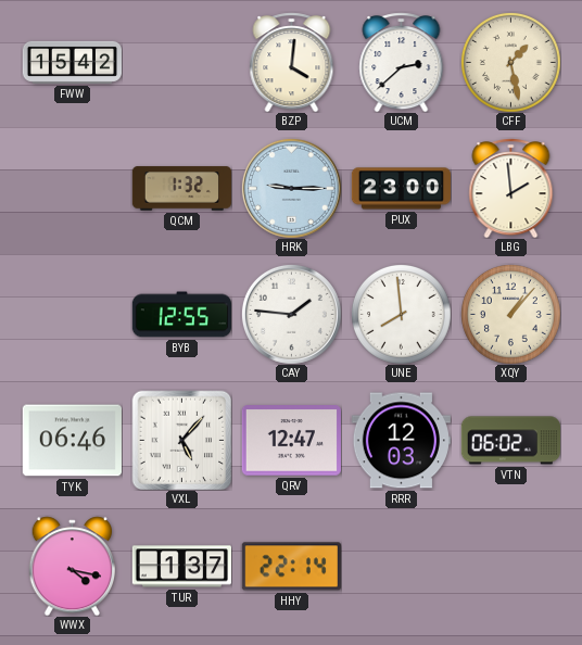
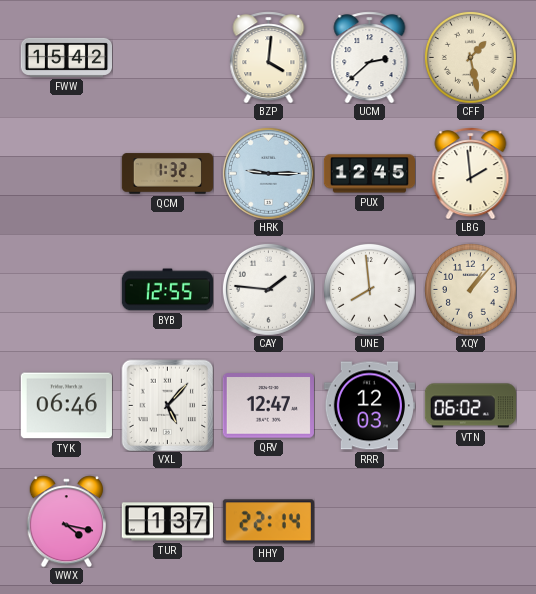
PUX: 23:00 -> 12:45
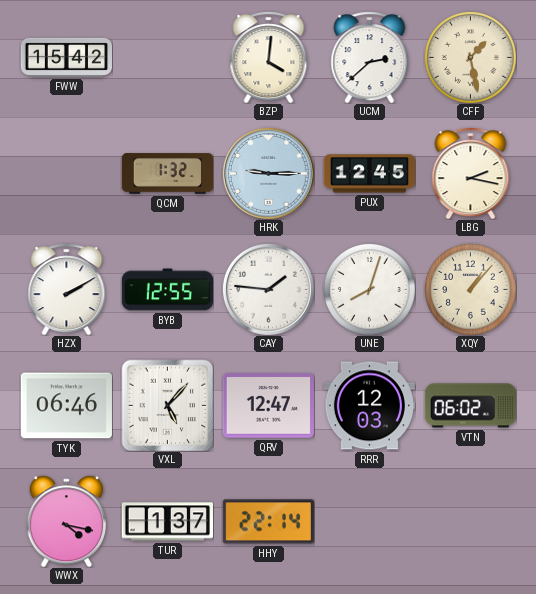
LBG: 1:59 -> 2:17
HZX: none -> 2:10
UNE: 7:59 -> 8:03
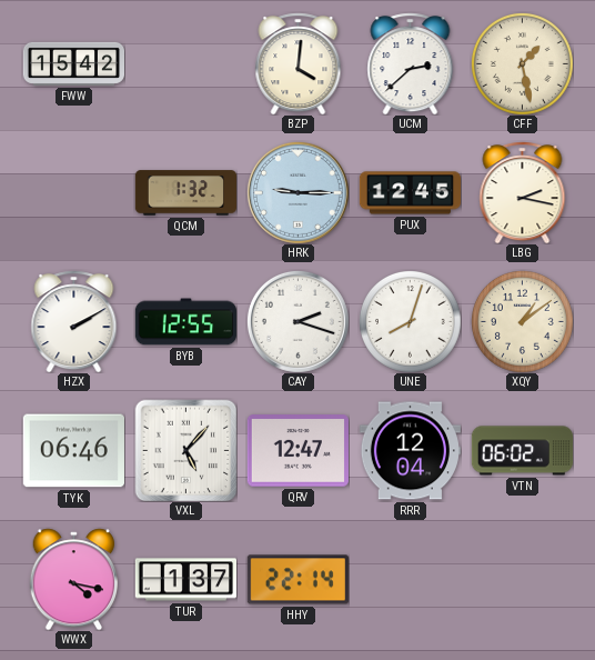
CAY: 1:46 -> 2:18
XQY: 1:07 -> 1:09
RRR: 12:03 -> 12:04
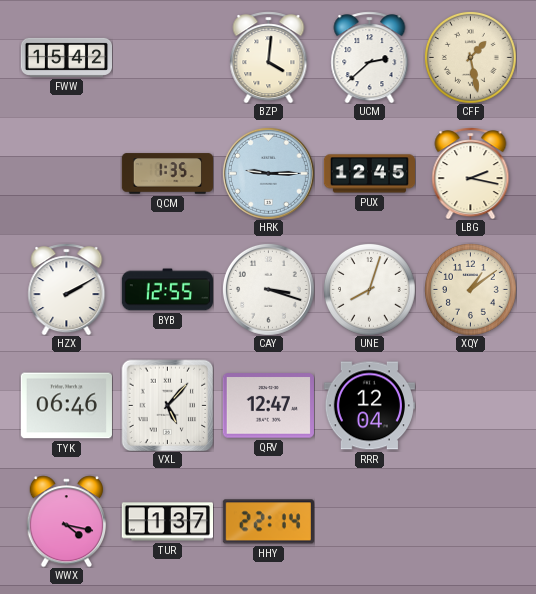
QCM: 1:32 -> 1:35
CAY: 2:18 -> 3:18
VTN: 06:02 -> none
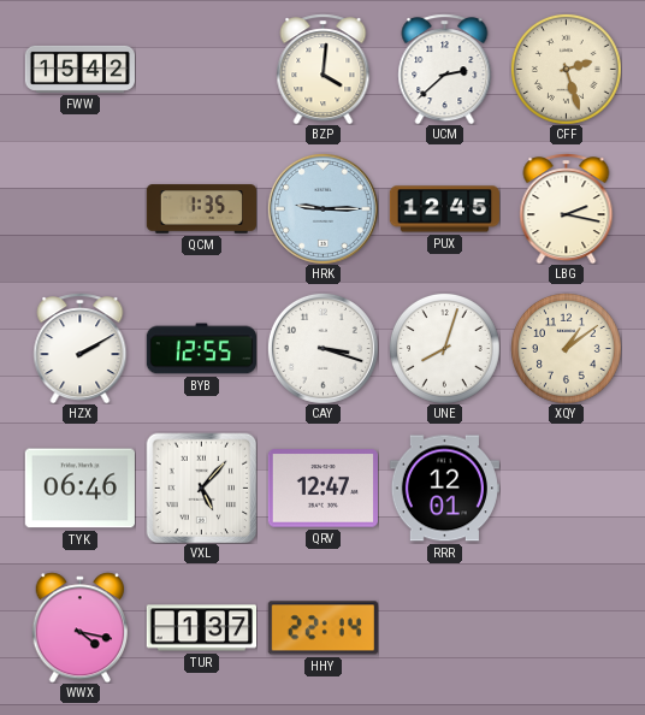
CFF: 1:28 -> 2:27
RRR: 12:04 -> 12:01
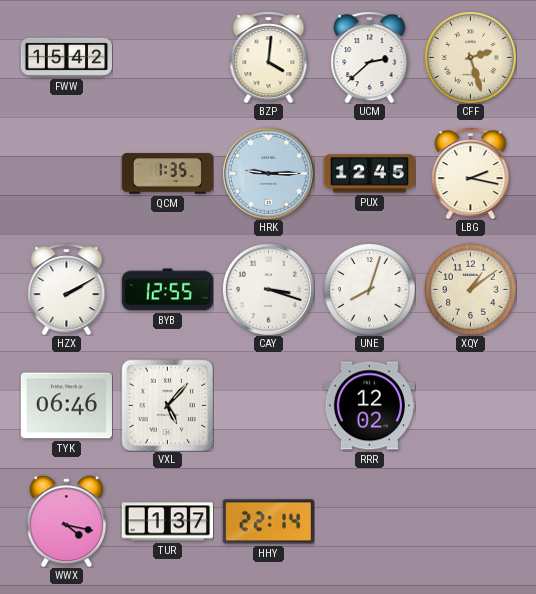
QRV: 12:47 -> none
RRR: 12:01 -> 12:02
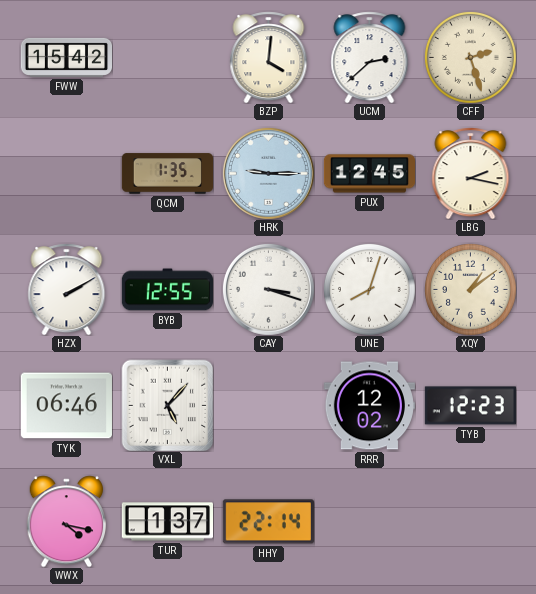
TYB: none -> 12:23
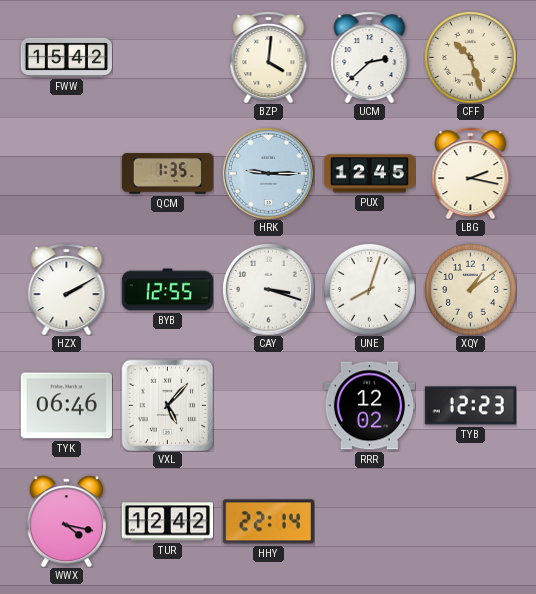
CFF: 2:27 -> 10:27
TUR: 1:37 -> 12:42
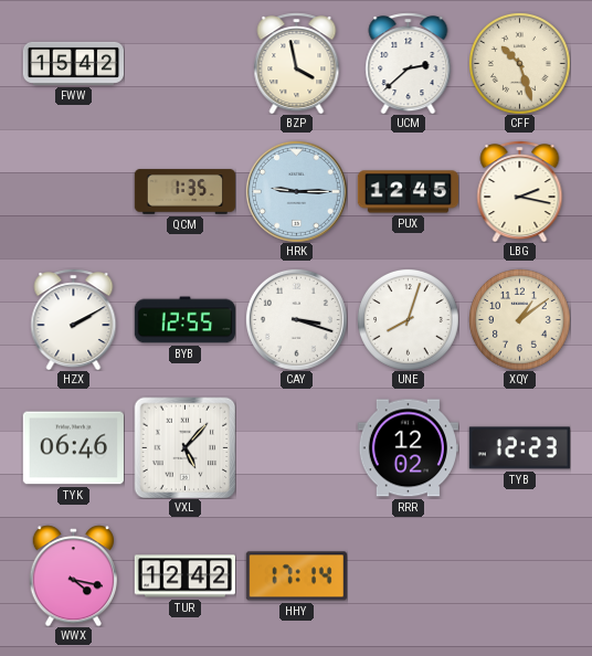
BZP: 4:01 -> 3:58
HHY: 22:14 -> 17:14
